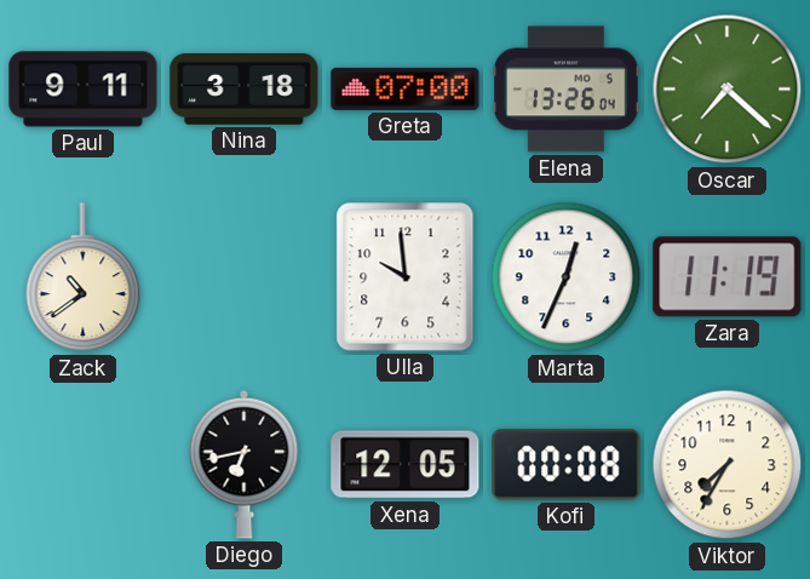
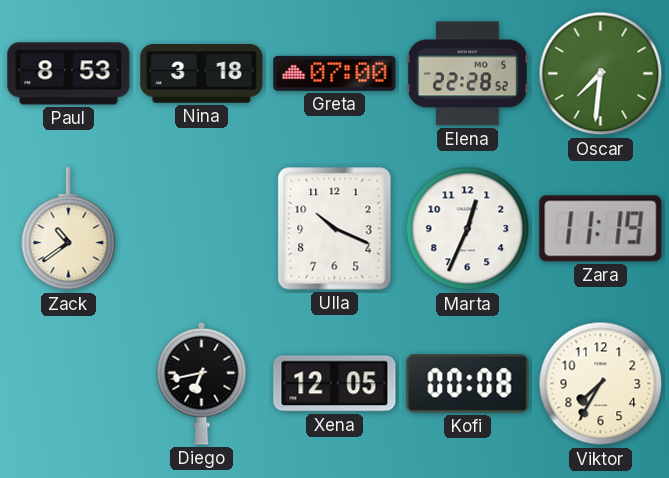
Paul: 9:11 -> 8:53
Elena: 13:26 -> 22:28
Oscar: 7:22 -> 7:31
Ulla: 9:59 -> 10:19
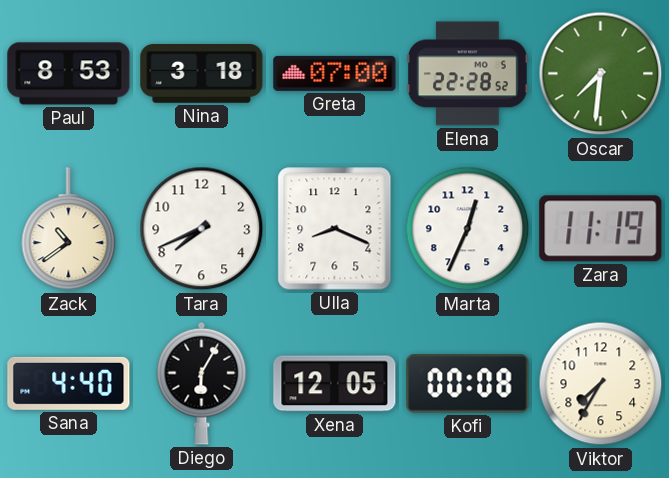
Tara: none -> 7:41
Ulla: 10:19 -> 8:19
Sana: none -> 4:40
Diego: 6:43 -> 6:05
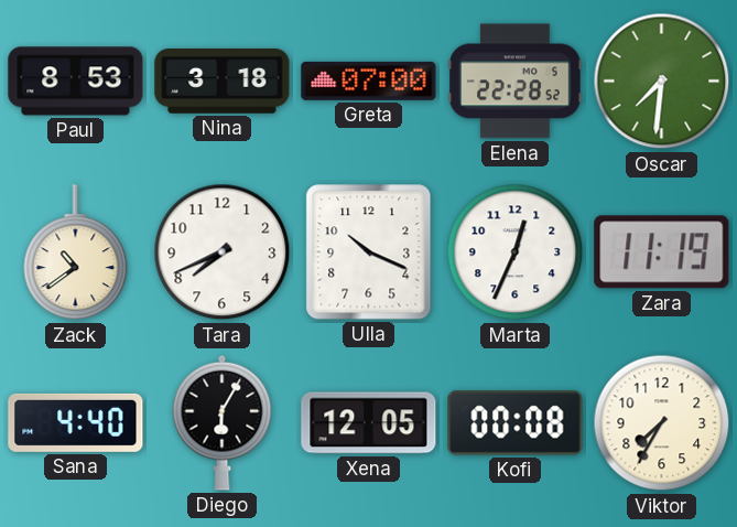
Ulla: 8:19 -> 10:19
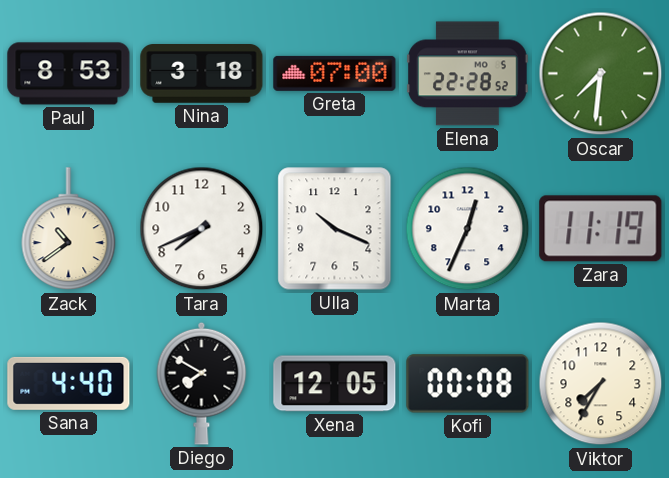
Diego: 6:05 -> 7:50
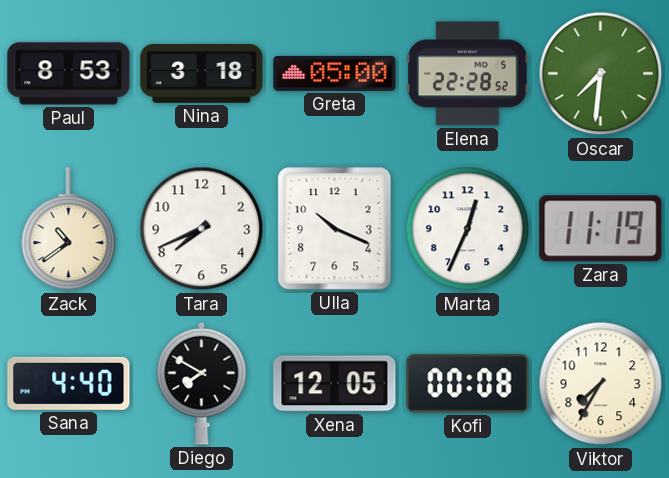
Greta: 07:00 -> 05:00
